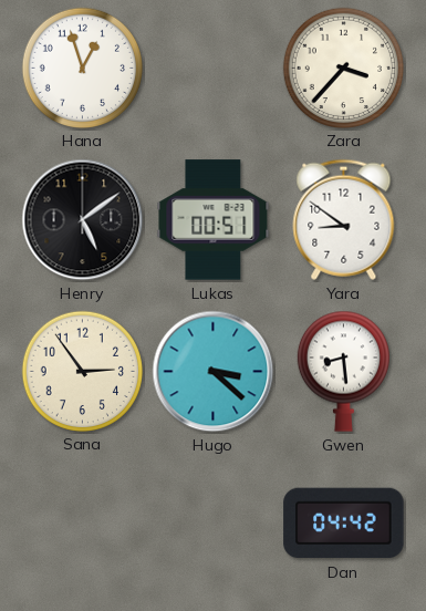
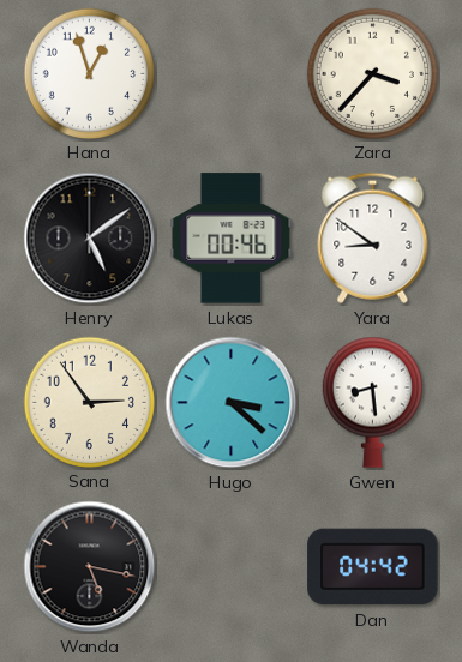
Lukas: 00:51 -> 00:46
Wanda: none -> 5:17
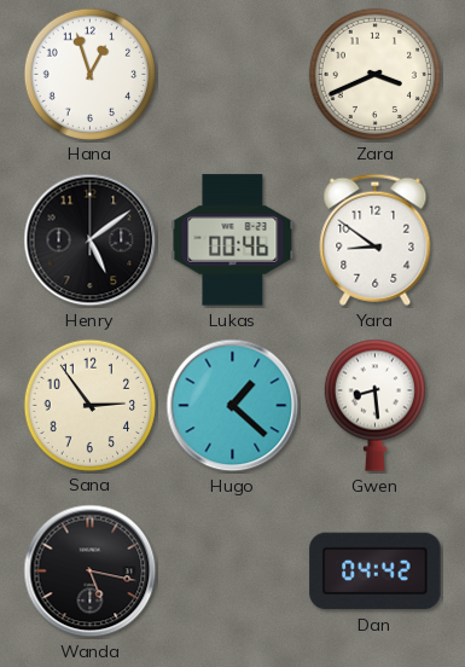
Zara: 3:37 -> 3:41
Hugo: 3:22 -> 1:22
